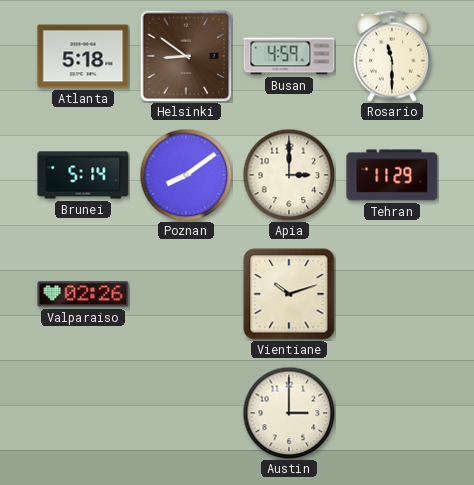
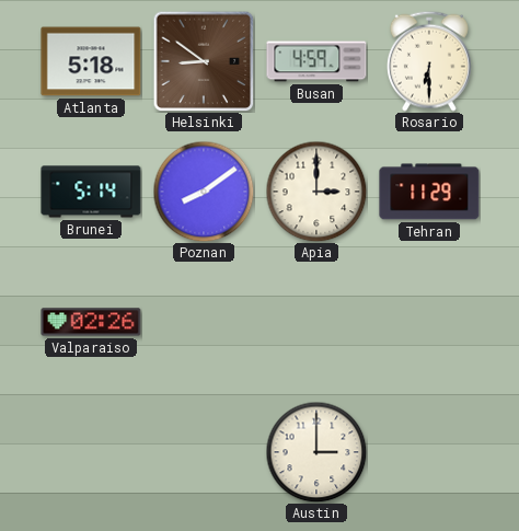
Rosario: 11:30 -> 6:30
Vientiane: 10:12 -> none
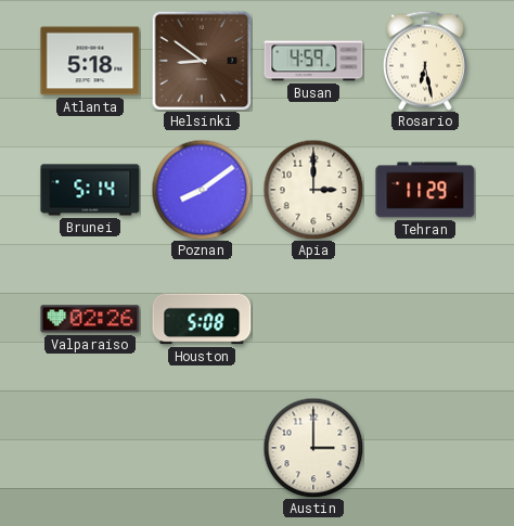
Rosario: 6:30 -> 6:28
Houston: none -> 5:08
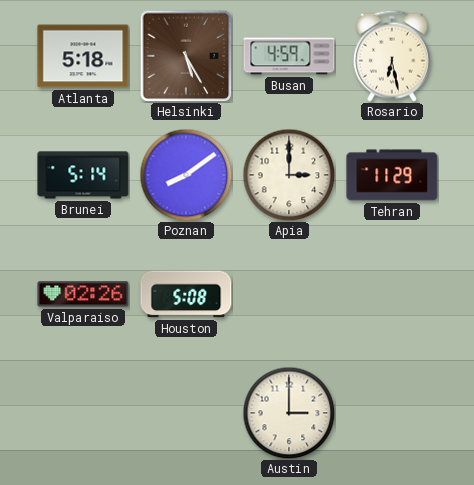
Helsinki: 8:51 -> 5:25
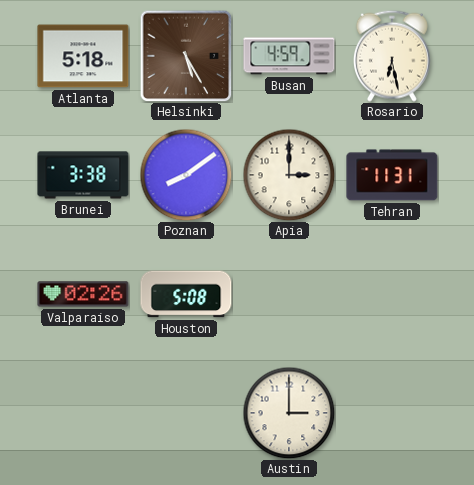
Brunei: 5:14 -> 3:38
Tehran: 11:29 -> 11:31
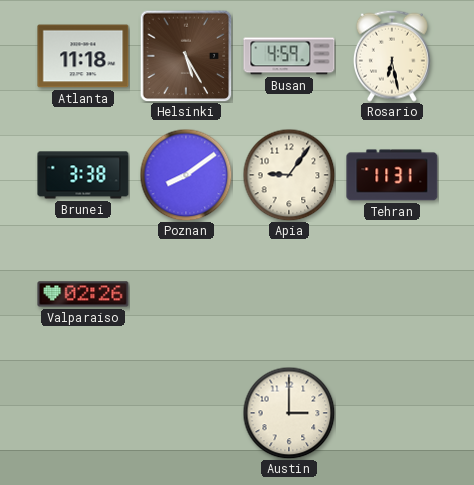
Atlanta: 5:18 -> 11:18
Apia: 3:00 -> 9:06
Houston: 5:08 -> none
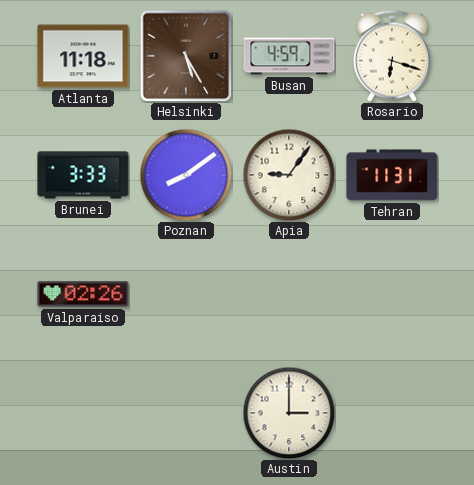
Rosario: 6:28 -> 6:18
Brunei: 3:38 -> 3:33
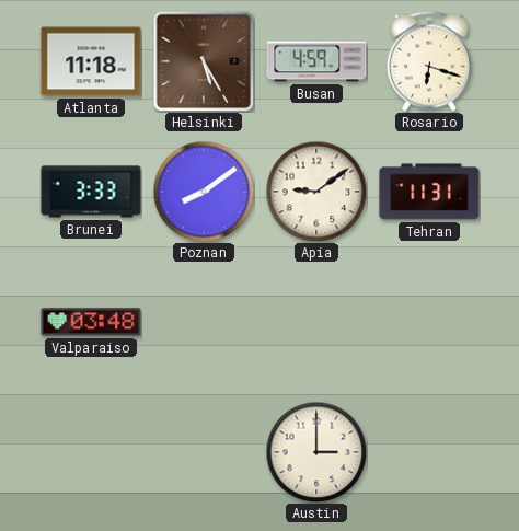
Apia: 9:06 -> 9:09
Valparaiso: 02:26 -> 03:48
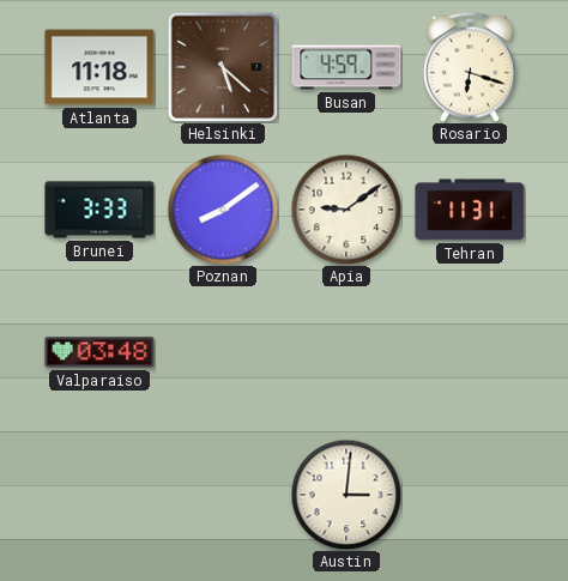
Helsinki: 5:25 -> 5:22
Austin: 3:00 -> 3:01
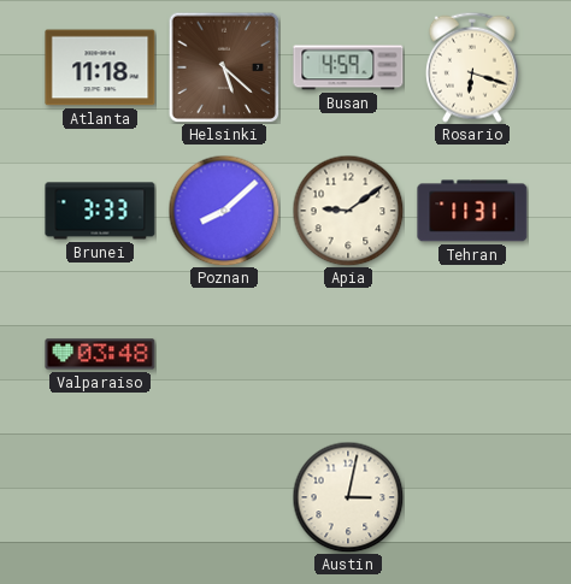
Poznan: 8:09 -> 8:08
Austin: 3:01 -> 3:02
